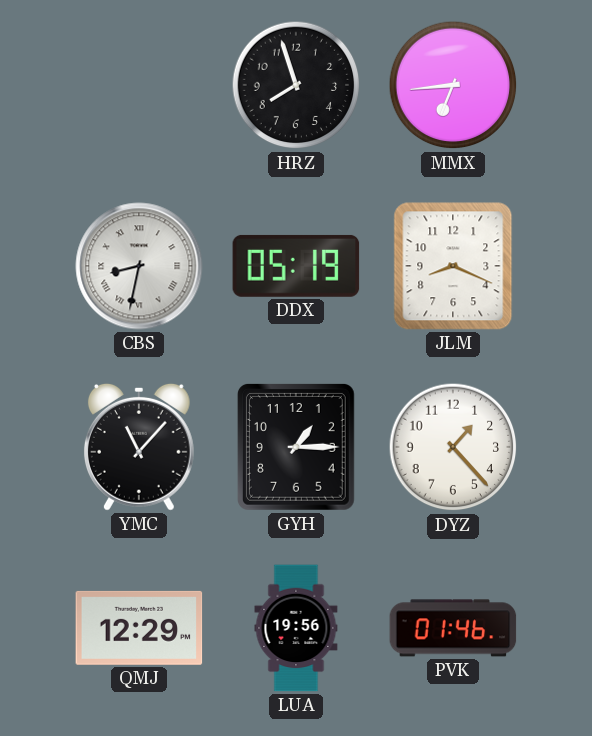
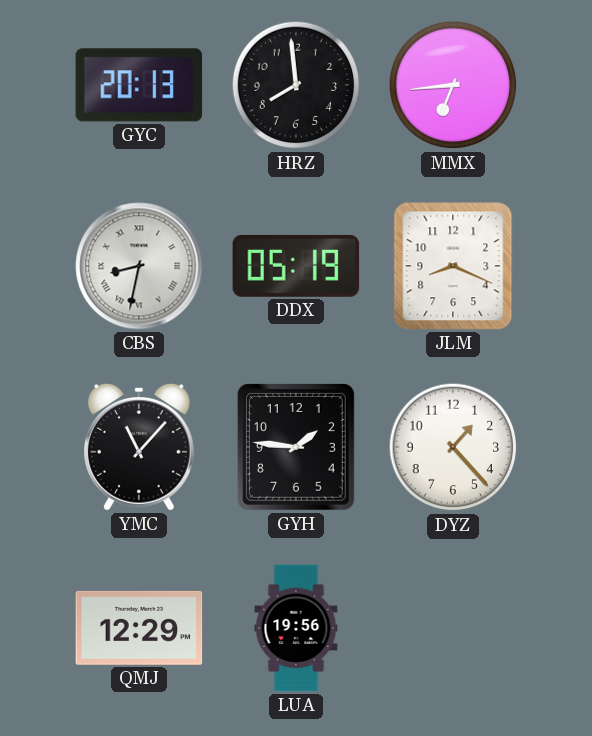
GYC: none -> 20:13
HRZ: 7:57 -> 7:59
GYH: 1:15 -> 1:46
PVK: 01:46 -> none
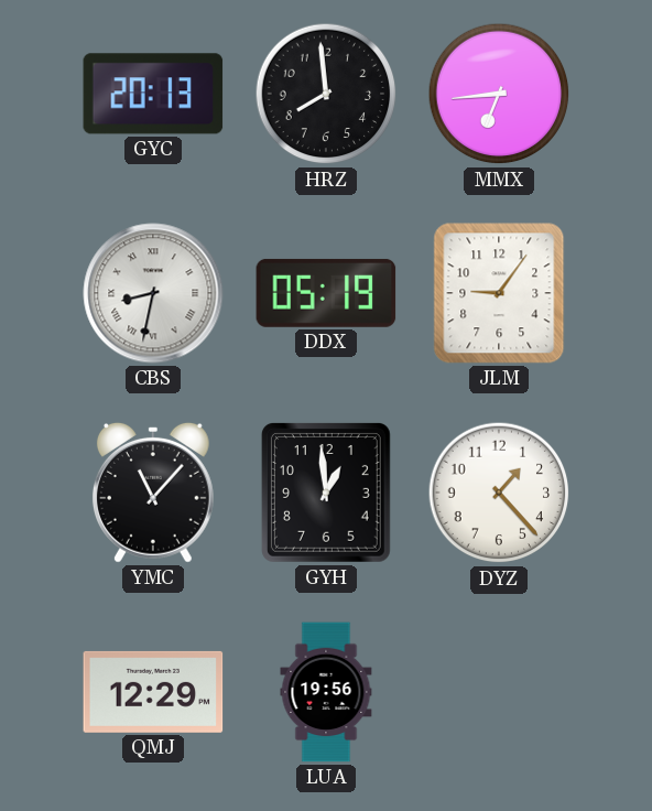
JLM: 8:19 -> 9:06
GYH: 1:46 -> 12:59
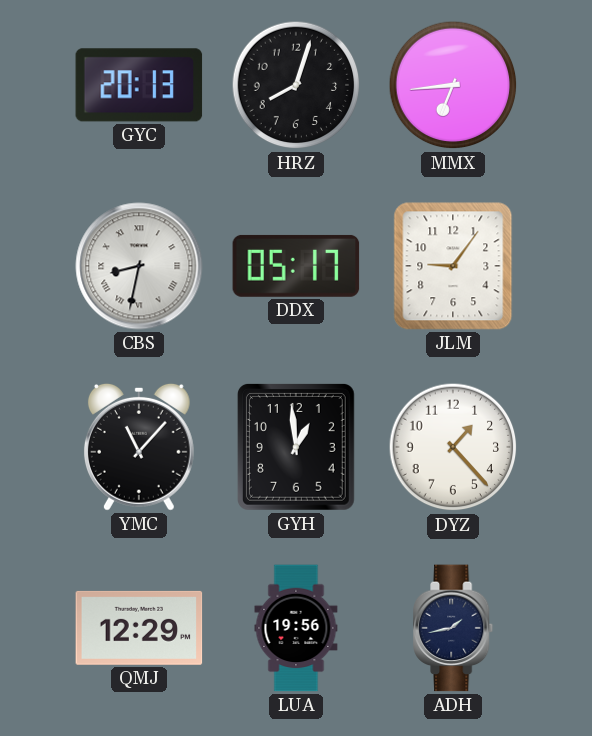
HRZ: 7:59 -> 8:03
DDX: 05:19 -> 05:17
ADH: none -> 1:43
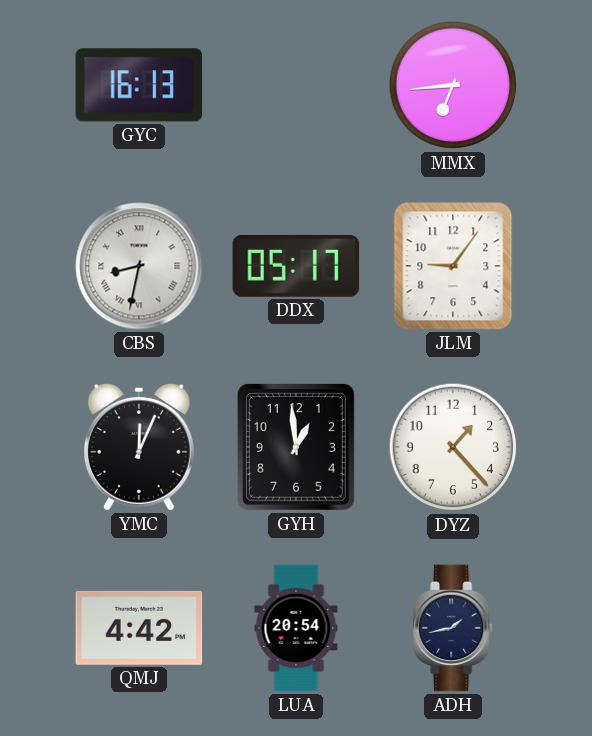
GYC: 20:13 -> 16:13
HRZ: 8:03 -> none
YMC: 11:07 -> 12:04
QMJ: 12:29 -> 4:42
LUA: 19:56 -> 20:54
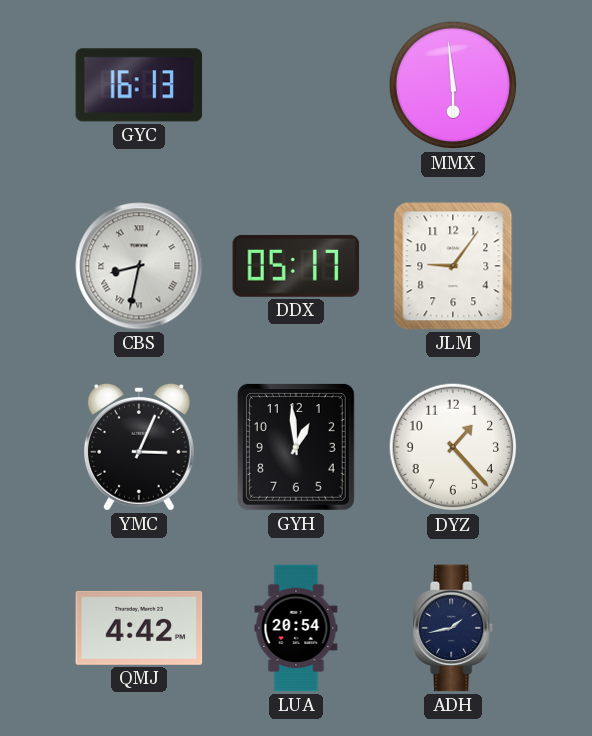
MMX: 6:44 -> 5:59
YMC: 12:04 -> 3:04
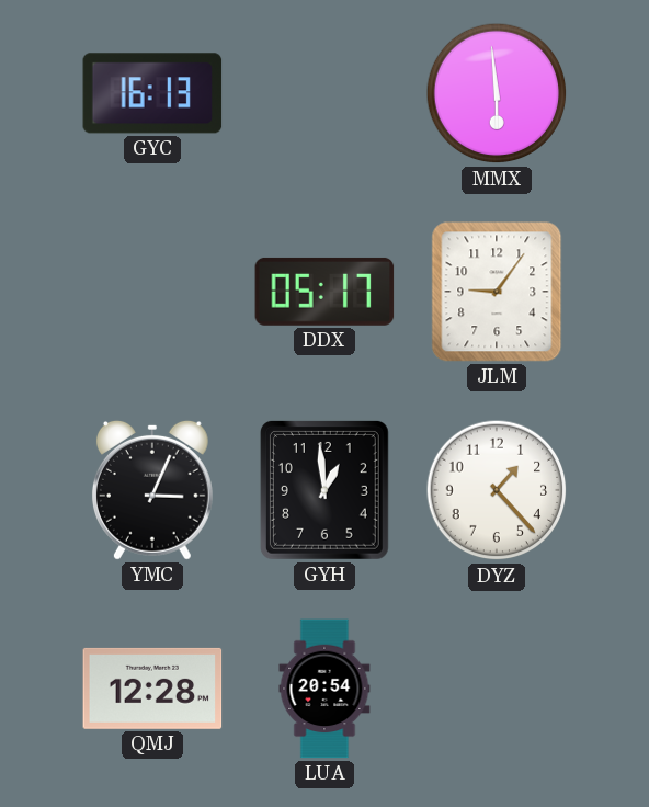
CBS: 8:32 -> none
QMJ: 4:42 -> 12:28
ADH: 1:43 -> none
